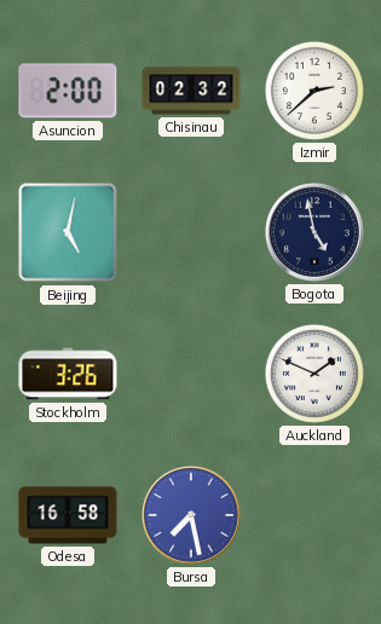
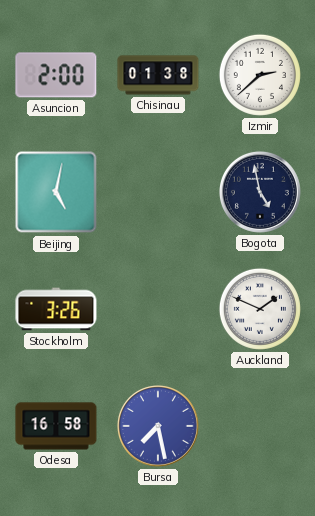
Chisinau: 02:32 -> 01:38
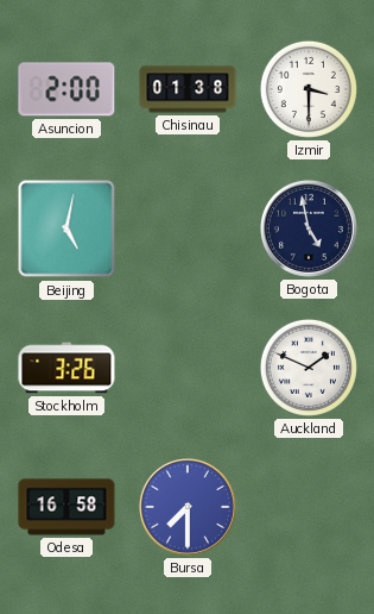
Izmir: 2:38 -> 3:30
Bursa: 7:28 -> 7:30
